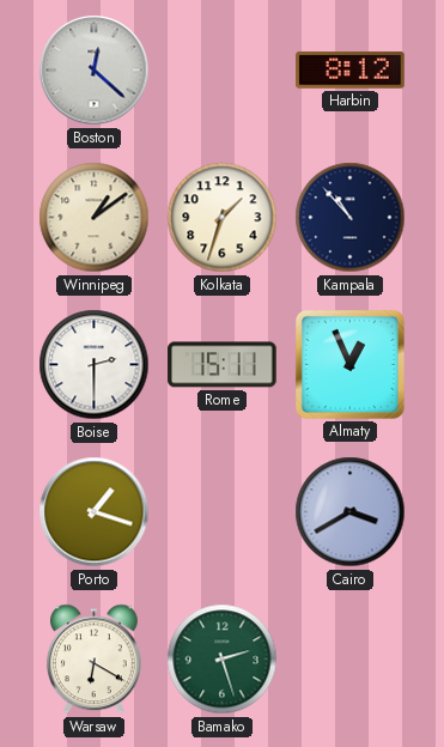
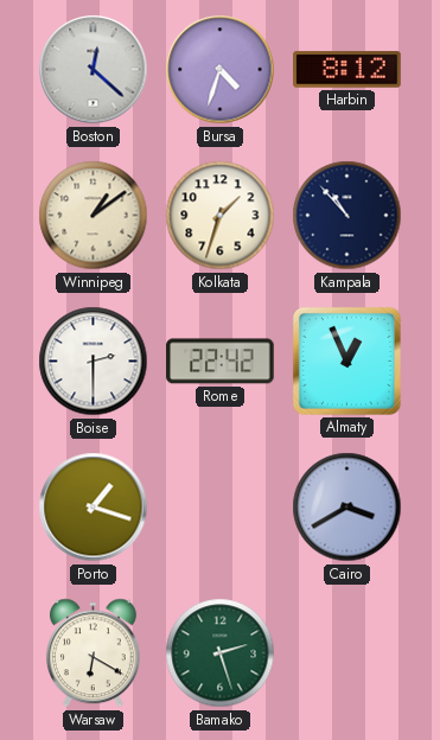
Bursa: none -> 4:33
Rome: 15:11 -> 22:42
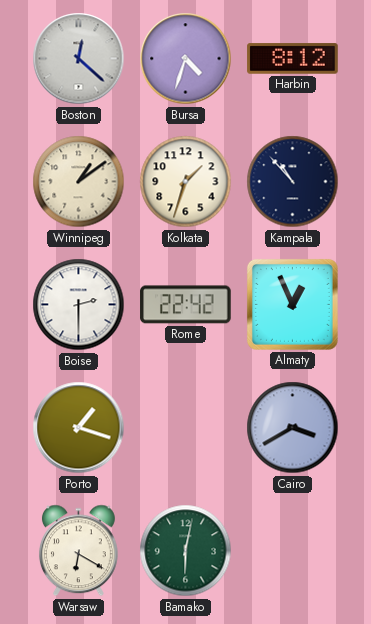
Bamako: 2:27 -> 6:02
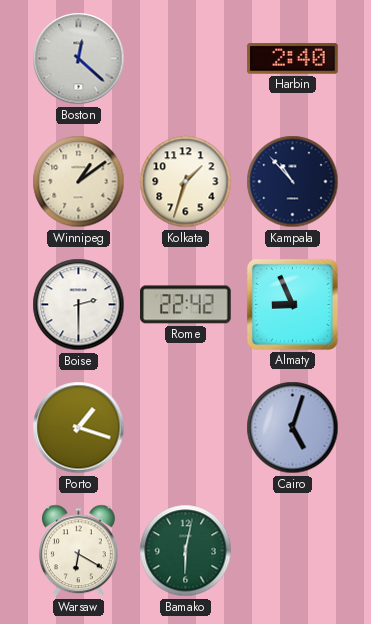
Bursa: 4:33 -> none
Harbin: 8:12 -> 2:40
Almaty: 12:56 -> 8:56
Cairo: 3:40 -> 5:03
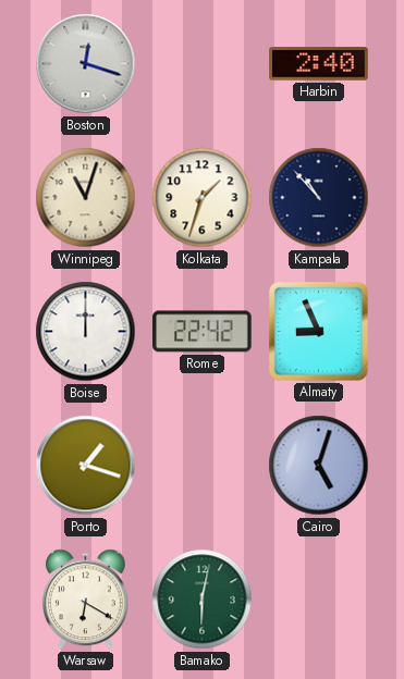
Boston: 12:22 -> 12:18
Winnipeg: 1:09 -> 11:03
Boise: 2:30 -> 12:00
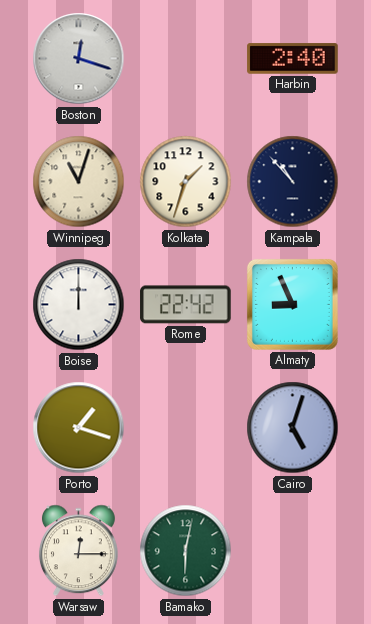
Warsaw: 6:20 -> 12:15
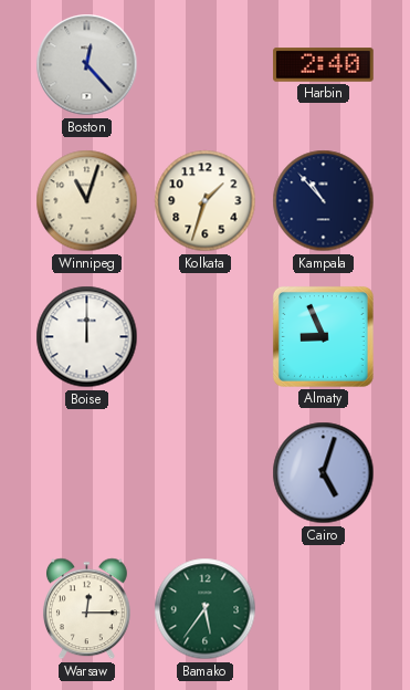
Boston: 12:18 -> 12:23
Rome: 22:42 -> none
Porto: 1:18 -> none
Bamako: 6:02 -> 5:36
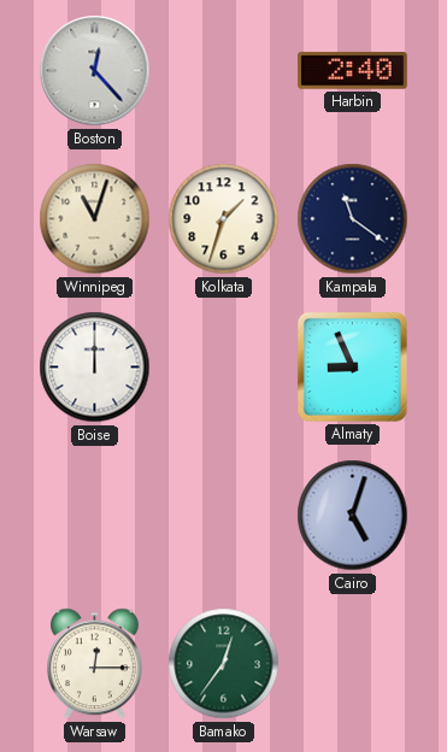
Kampala: 10:53 -> 11:21
Bamako: 5:36 -> 12:36
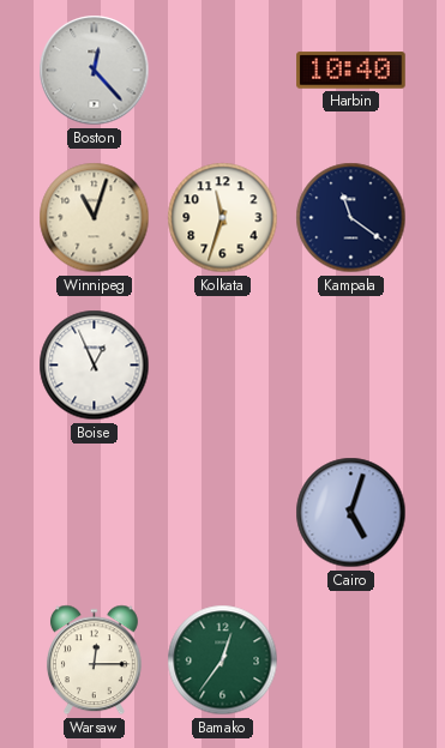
Harbin: 2:40 -> 10:40
Kolkata: 1:33 -> 11:33
Boise: 12:00 -> 12:56
Almaty: 8:56 -> none
